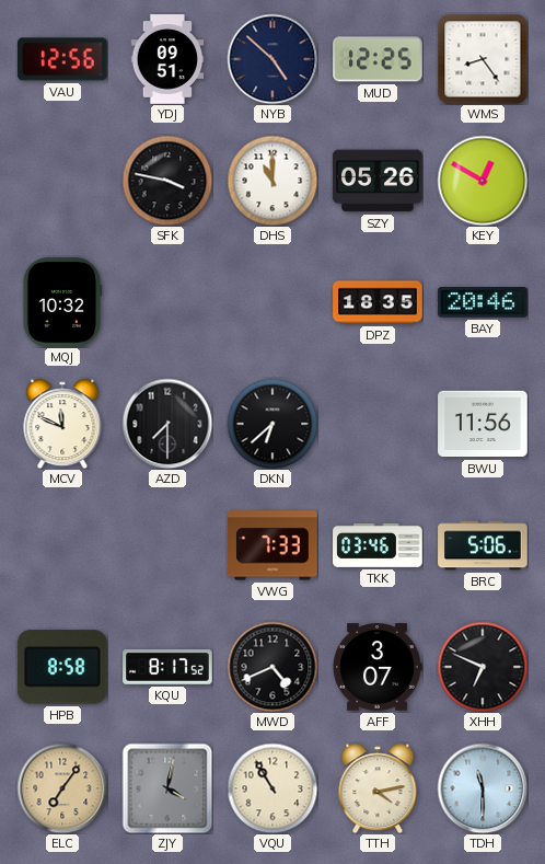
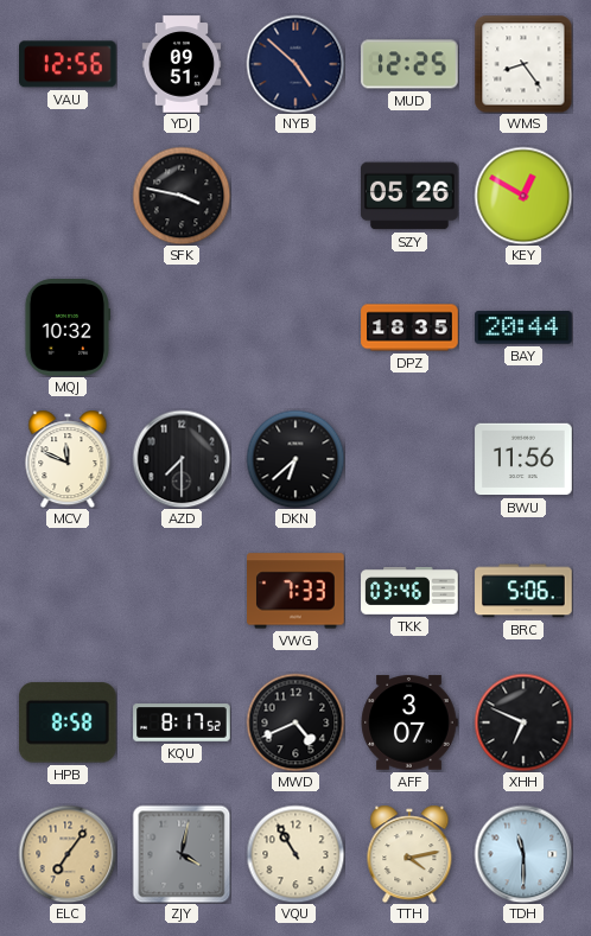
DHS: 11:00 -> none
BAY: 20:46 -> 20:44
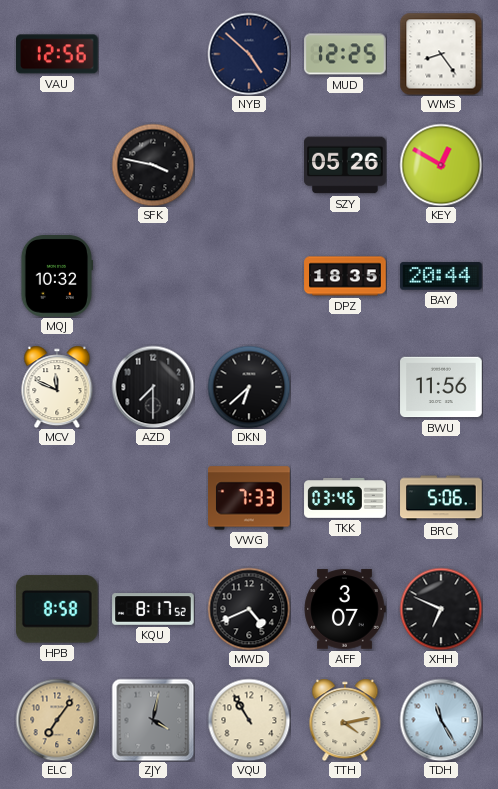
YDJ: 09:51 -> none
TDH: 11:30 -> 11:25
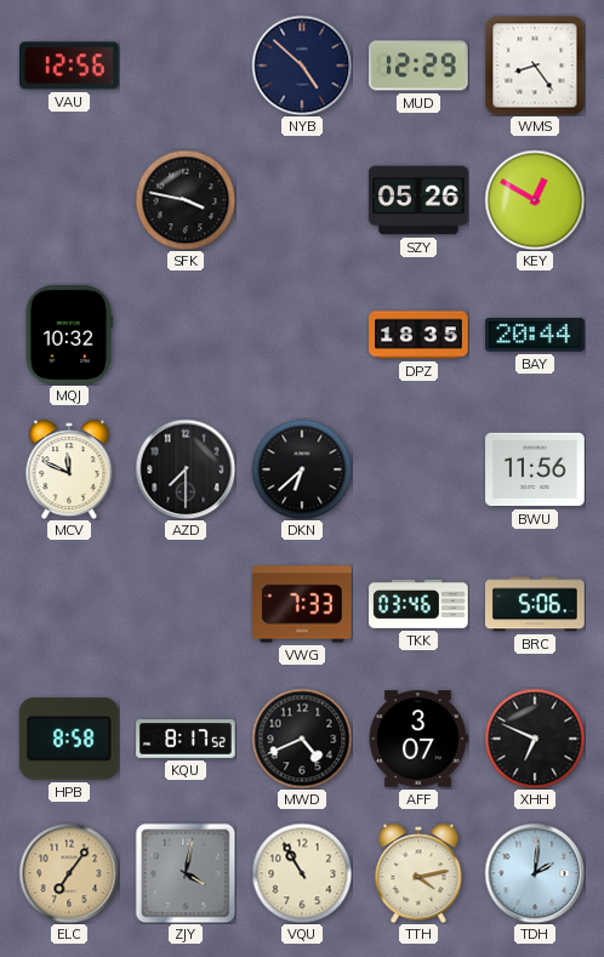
MUD: 12:25 -> 12:29
TDH: 11:25 -> 2:01
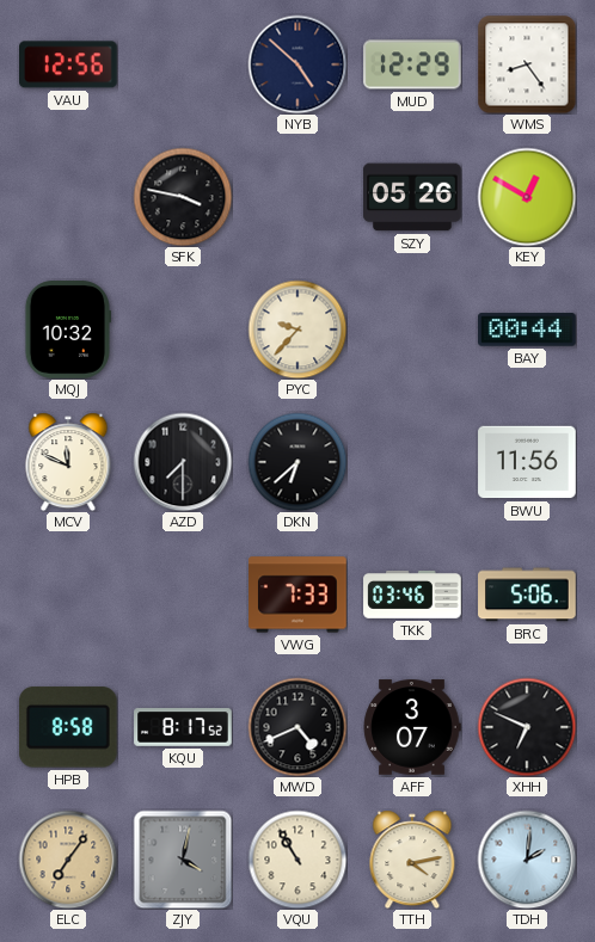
PYC: none -> 9:37
DPZ: 18:35 -> none
BAY: 20:44 -> 00:44
